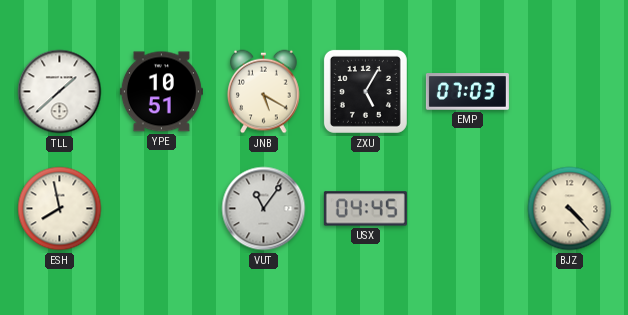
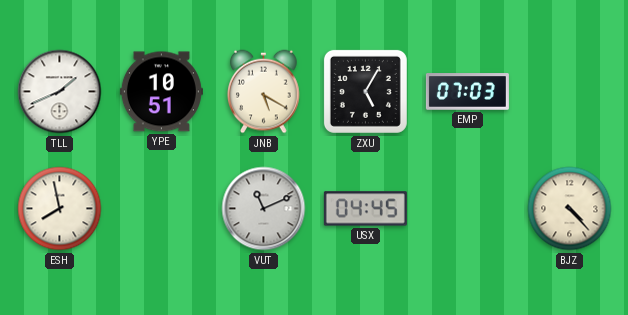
TLL: 1:38 -> 1:41
VUT: 11:06 -> 11:11
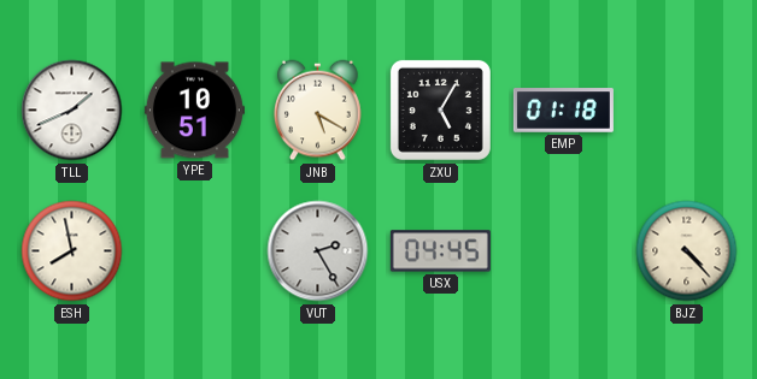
EMP: 07:03 -> 01:18
VUT: 11:11 -> 2:25
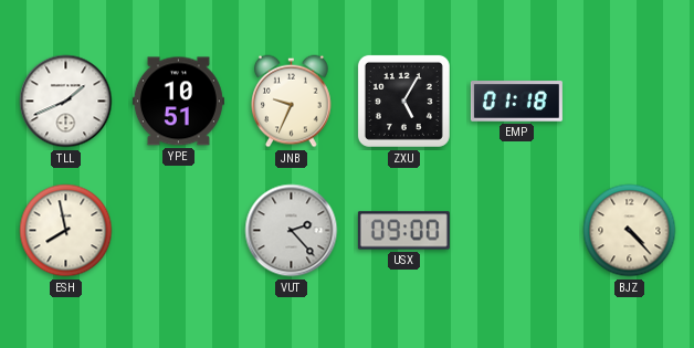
JNB: 5:20 -> 9:34
VUT: 2:25 -> 2:23
USX: 04:45 -> 09:00
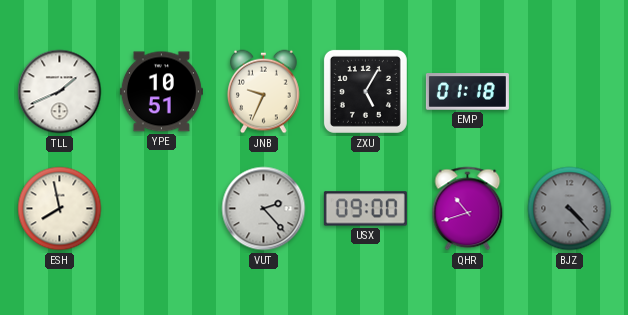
QHR: none -> 10:42
BJZ dial: cream -> grey
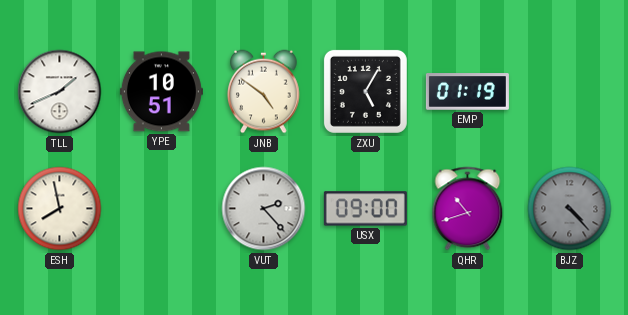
JNB: 9:34 -> 4:51
EMP: 01:18 -> 01:19
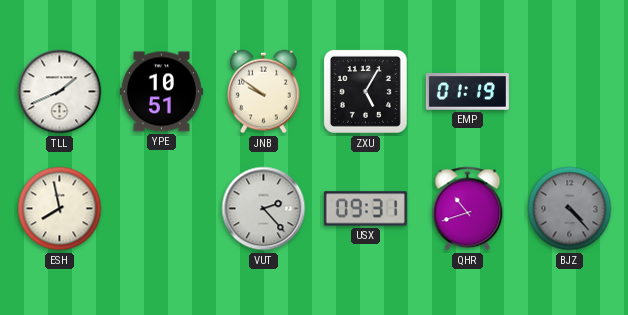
JNB: 4:51 -> 9:51
USX: 09:00 -> 09:31
